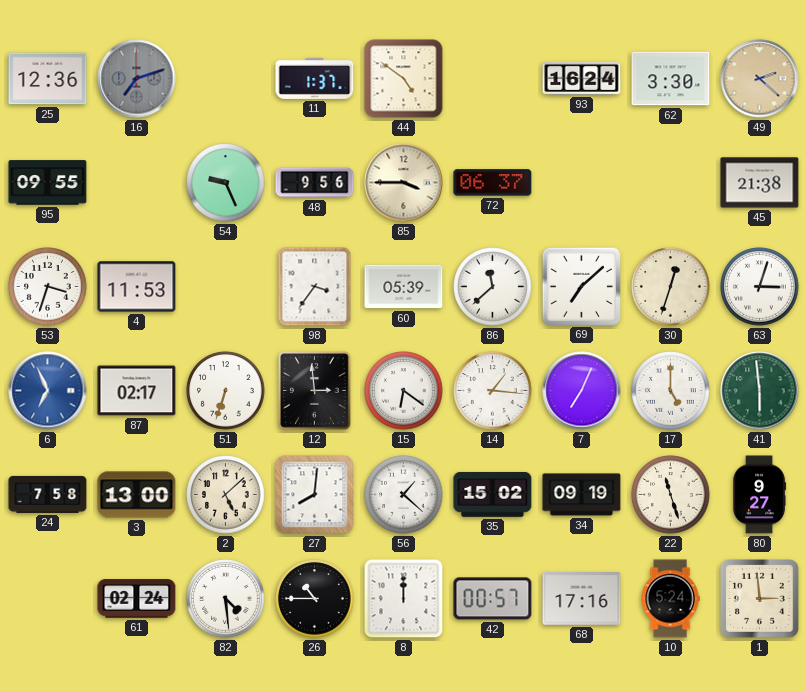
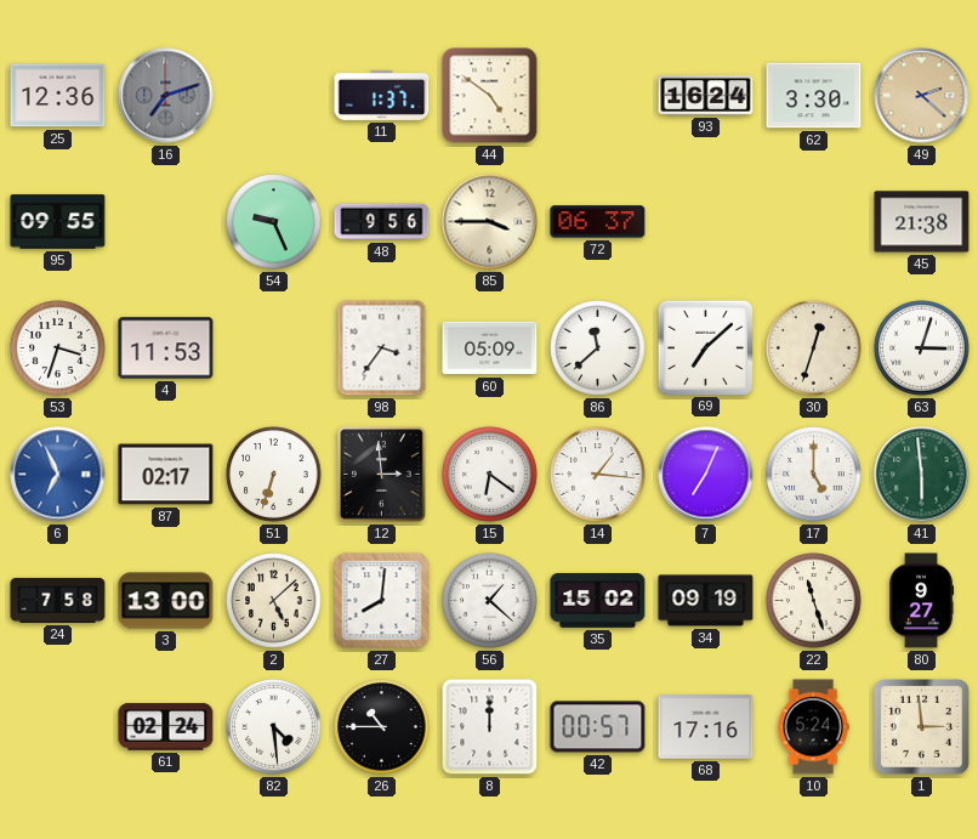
60: 05:39 -> 05:09
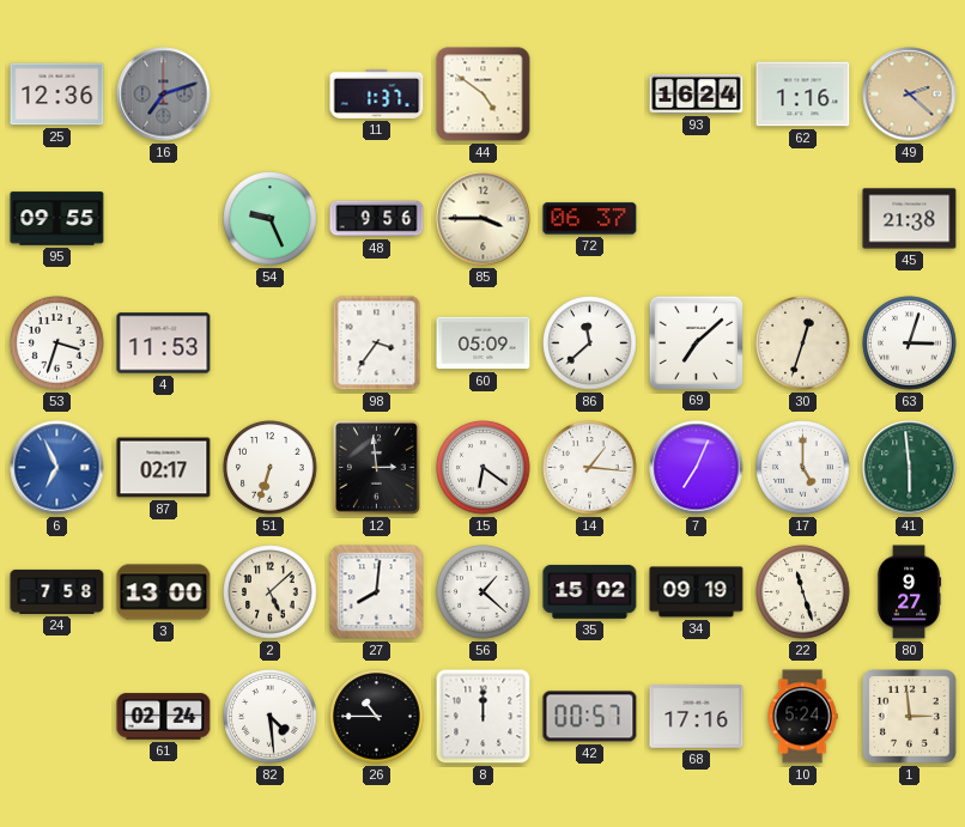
62: 3:30 -> 1:16
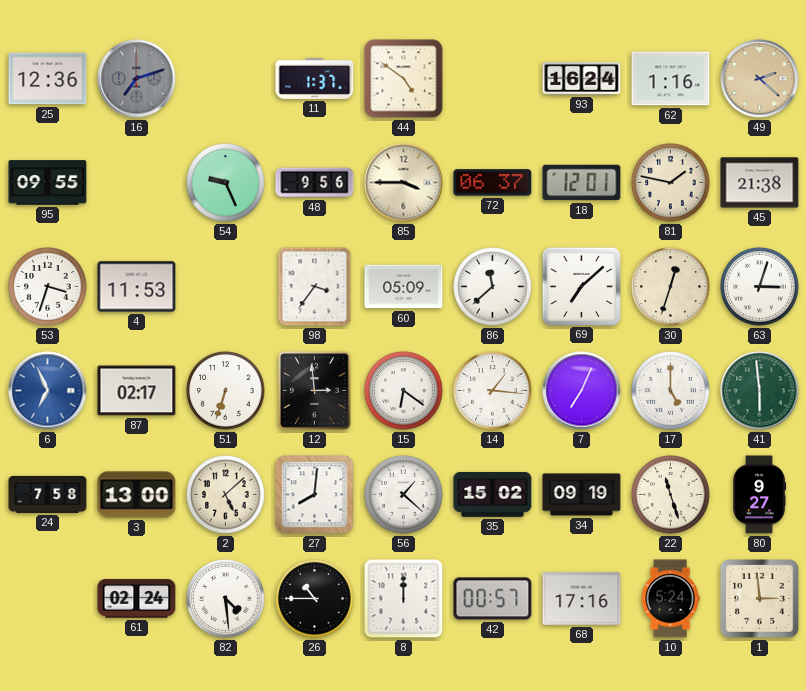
18: none -> 12:01
81: none -> 1:47
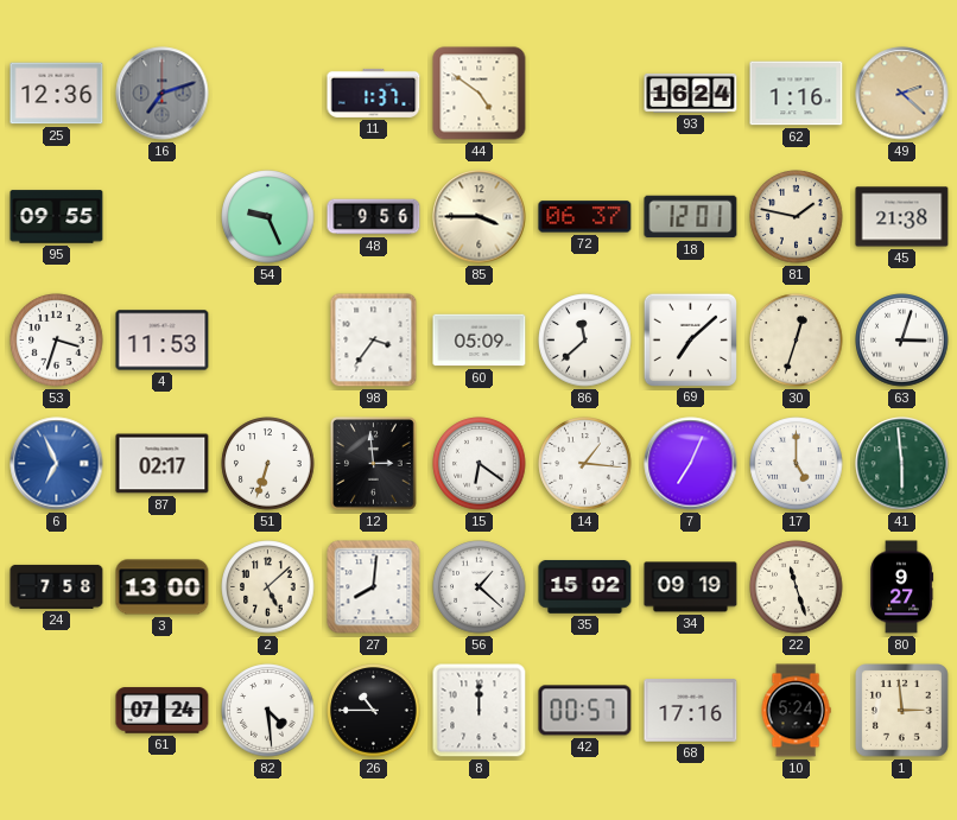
61: 02:24 -> 07:24
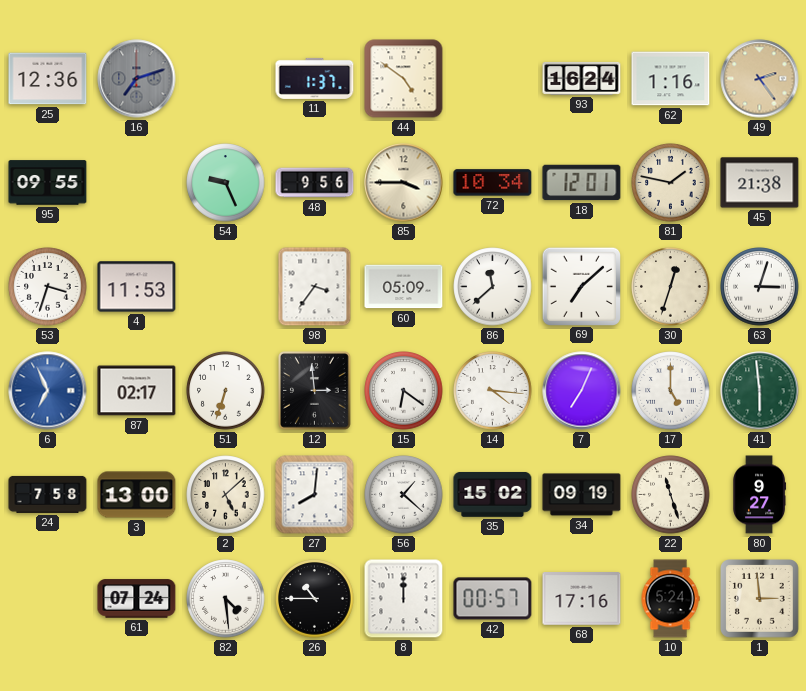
49: 2:22 -> 2:24
72: 06:37 -> 10:34
14: 1:16 -> 4:16
